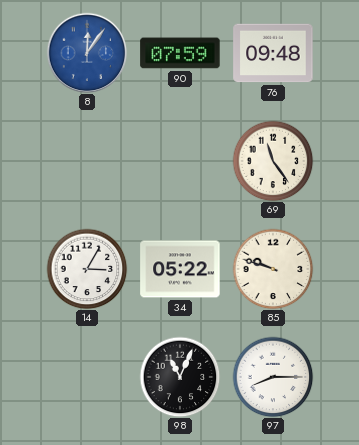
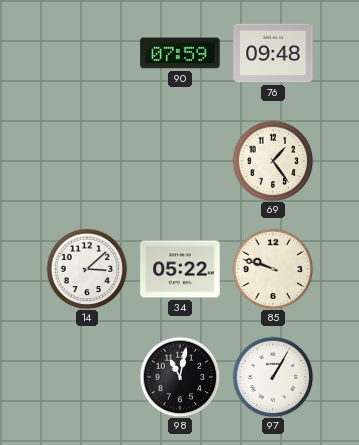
8: 12:06 -> none
69: 11:24 -> 1:24
14: 3:05 -> 3:08
98: 11:04 -> 11:02
97: 8:15 -> 1:05
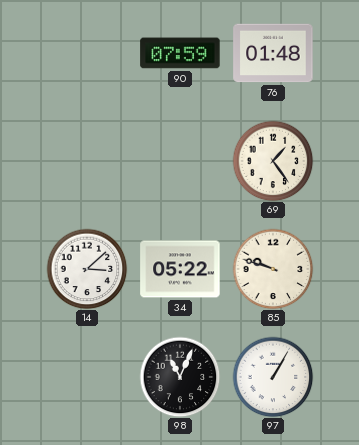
76: 09:48 -> 01:48
98: 11:02 -> 11:04
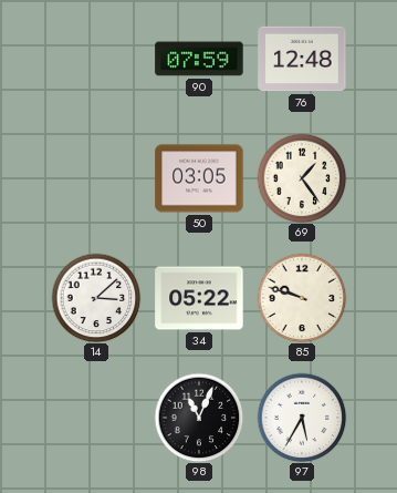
76: 01:48 -> 12:48
50: none -> 03:05
97: 1:05 -> 5:35
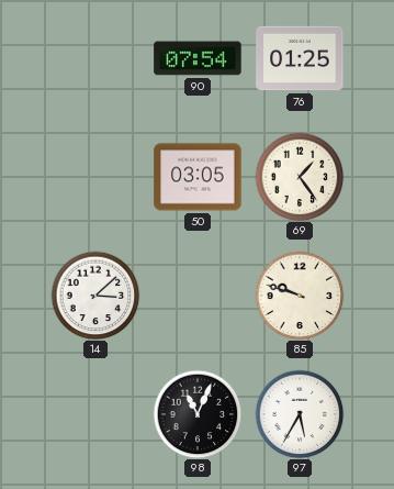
90: 07:59 -> 07:54
76: 12:48 -> 01:25
34: 05:22 -> none
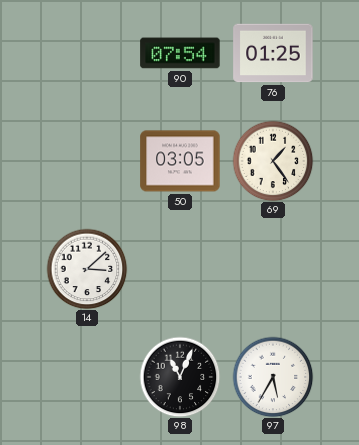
85: 9:48 -> none
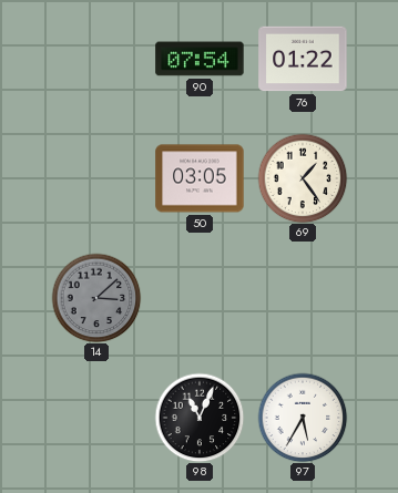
76: 01:25 -> 01:22
14 dial: white -> grey
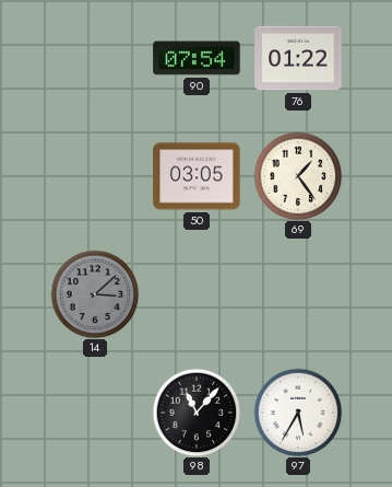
98: 11:04 -> 11:07
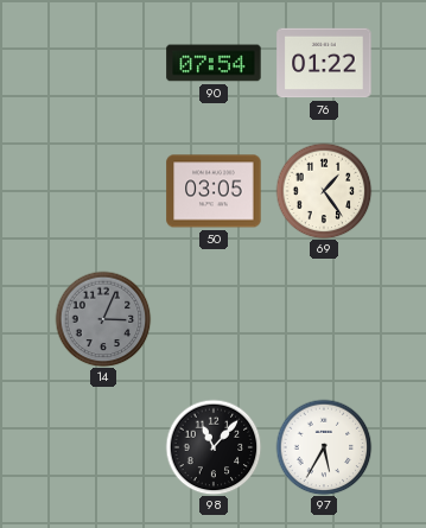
14: 3:08 -> 3:04
